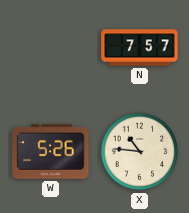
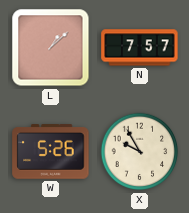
L: none -> 1:08
X: 10:46 -> 9:55
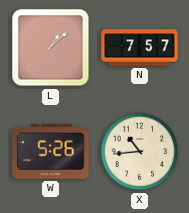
X: 9:55 -> 10:44
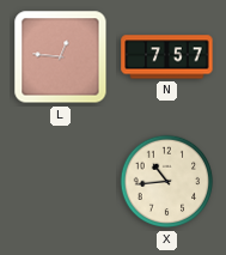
L: 1:08 -> 12:46
W: 5:26 -> none
